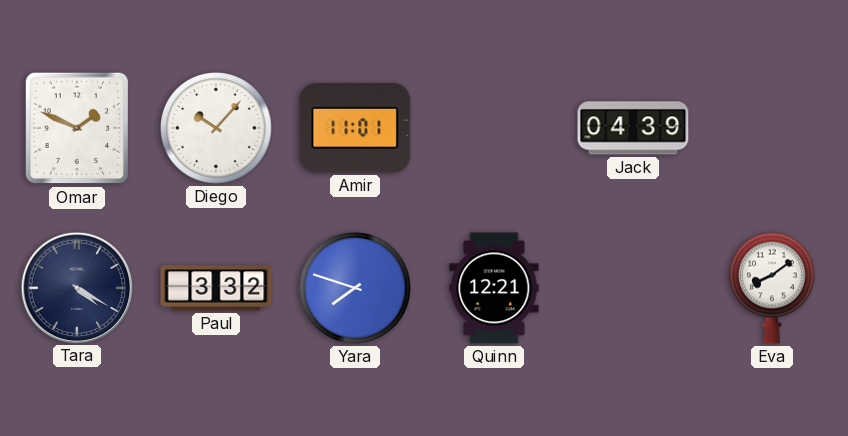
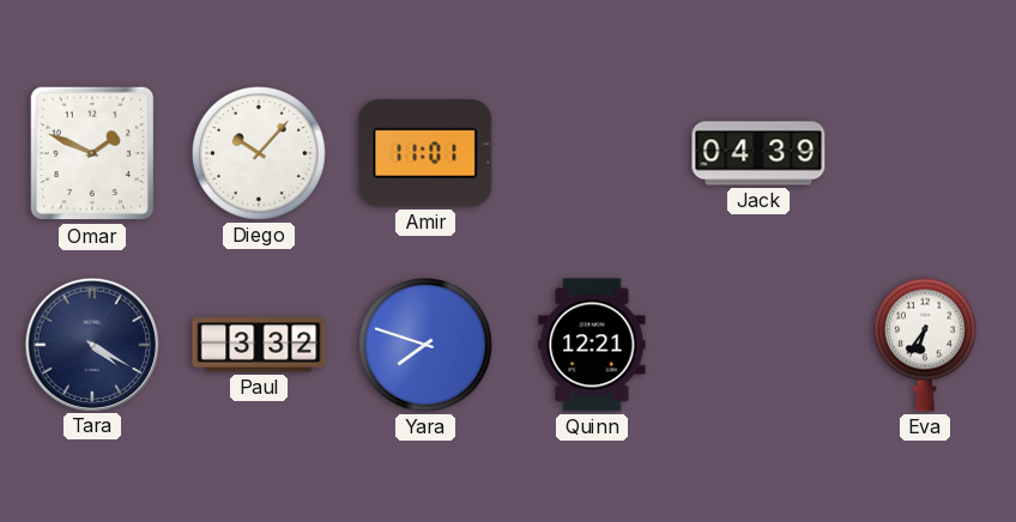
Eva: 8:09 -> 6:36
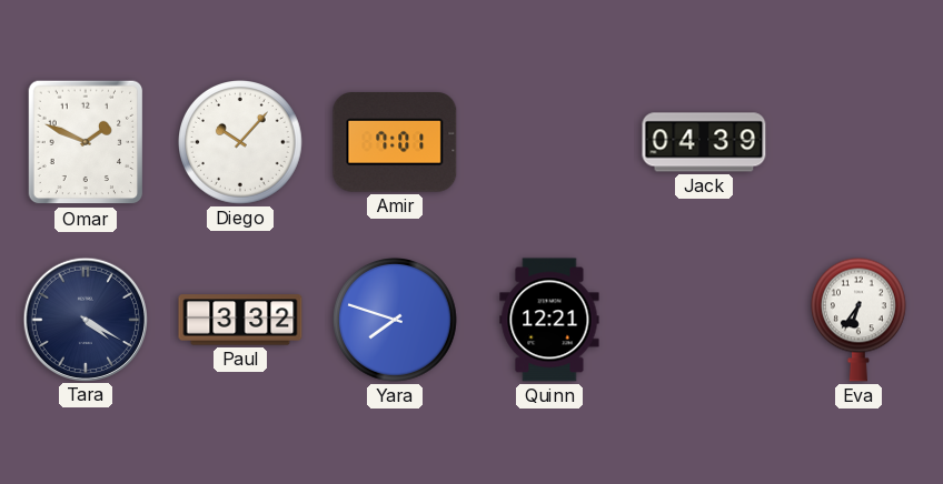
Amir: 11:01 -> 7:01
